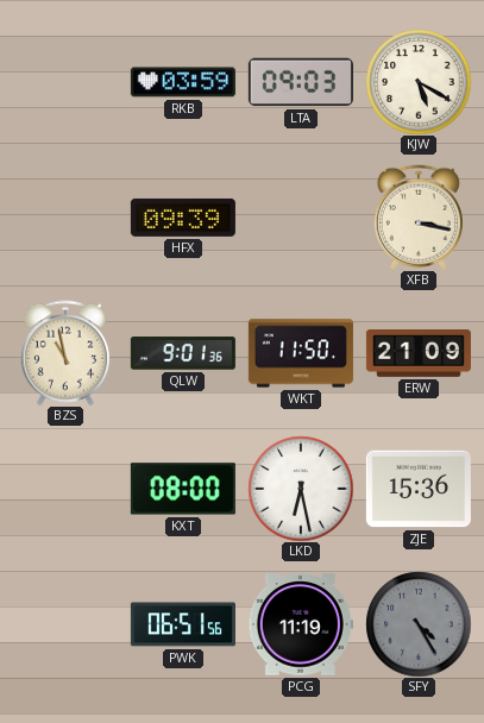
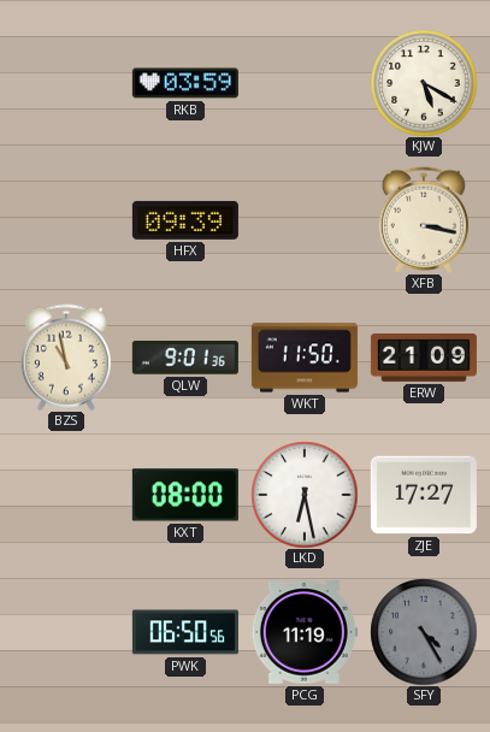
LTA: 09:03 -> none
ZJE: 15:36 -> 17:27
PWK: 06:51 -> 06:50
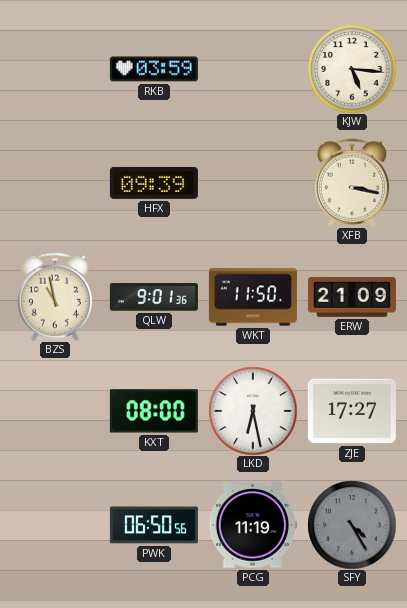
KJW: 5:20 -> 5:16
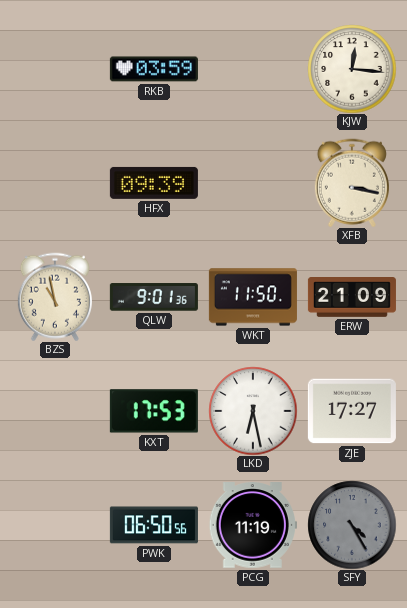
KJW: 5:16 -> 12:16
KXT: 08:00 -> 17:53
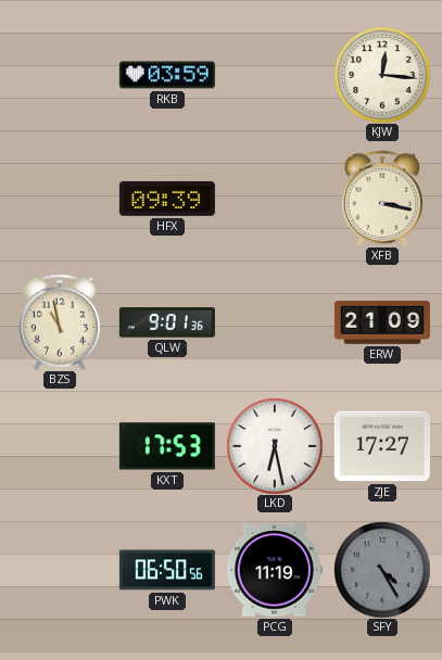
WKT: 11:50 -> none
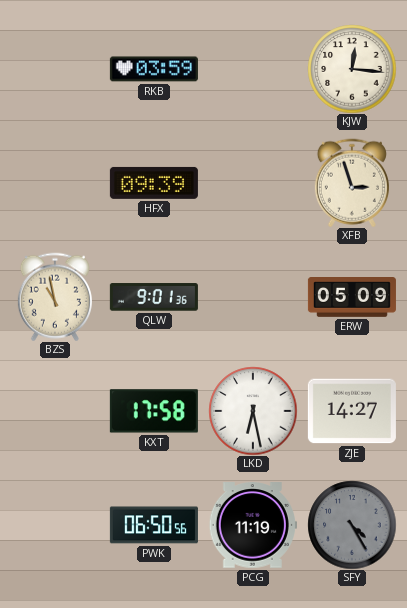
XFB: 3:17 -> 2:57
ERW: 21:09 -> 05:09
KXT: 17:53 -> 17:58
ZJE: 17:27 -> 14:27
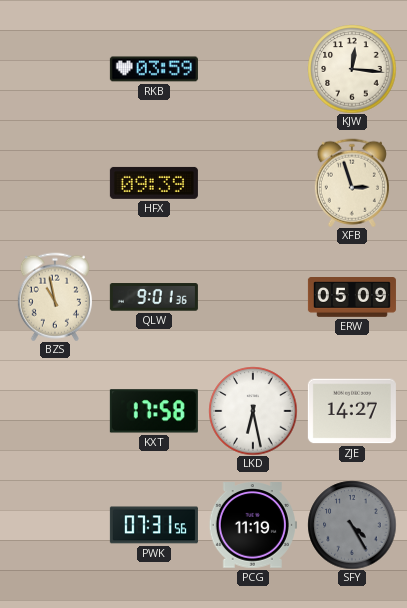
PWK: 06:50 -> 07:31
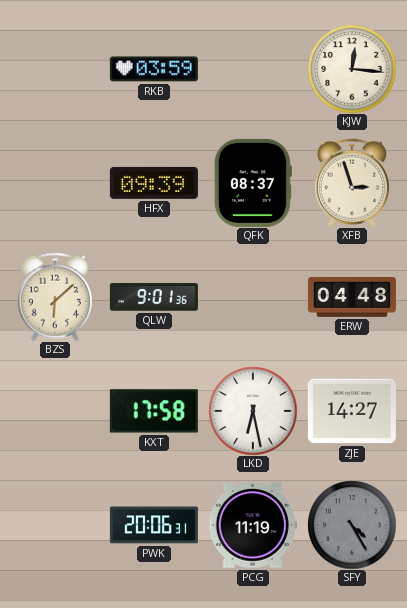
QFK: none -> 08:37
BZS: 10:58 -> 6:08
ERW: 05:09 -> 04:48
PWK: 07:31 -> 20:06
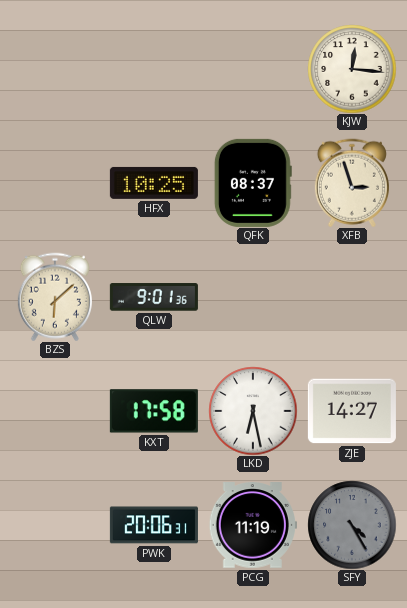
RKB: 03:59 -> none
HFX: 09:39 -> 10:25
ERW: 04:48 -> none
